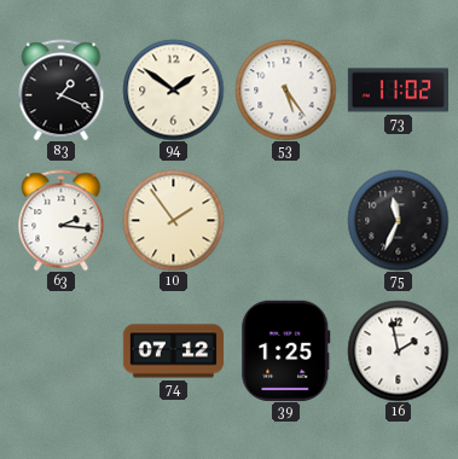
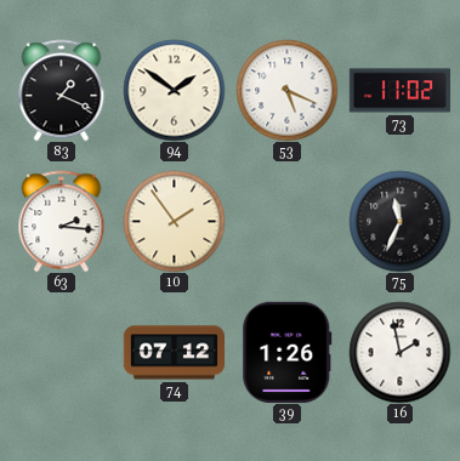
53: 5:24 -> 5:19
39: 1:25 -> 1:26
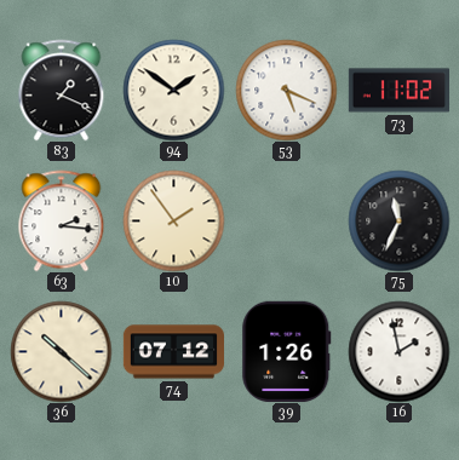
36: none -> 10:22
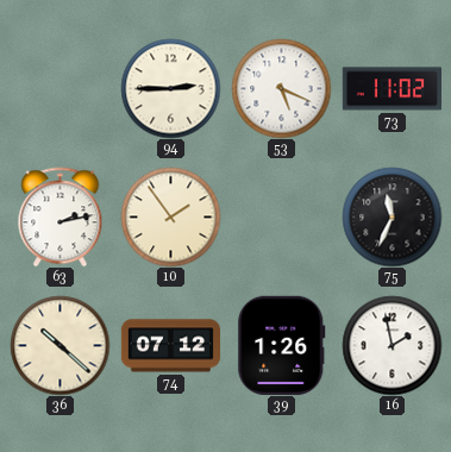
83: 1:19 -> none
94: 1:51 -> 2:45
63: 2:16 -> 2:13
